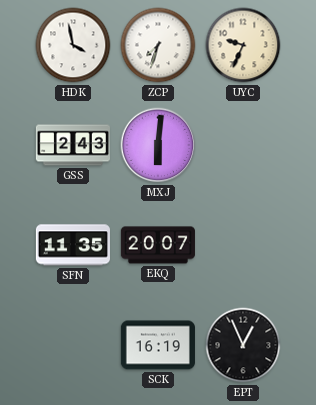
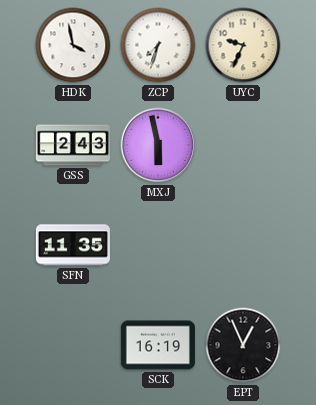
MXJ: 6:01 -> 5:58
EKQ: 20:07 -> none
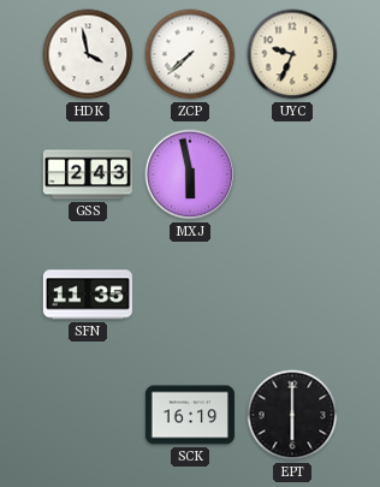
ZCP: 7:33 -> 7:38
EPT: 12:56 -> 6:00
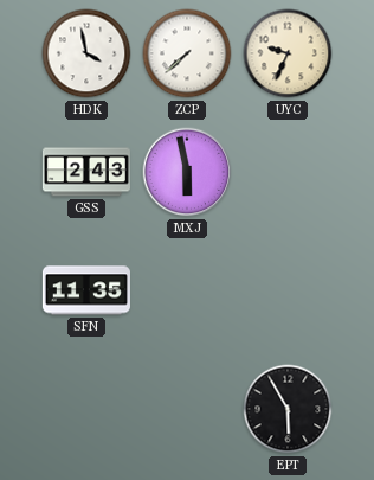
SCK: 16:19 -> none
EPT: 6:00 -> 5:55
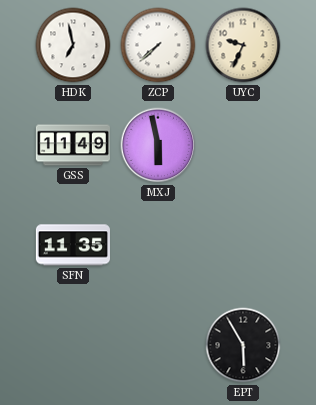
HDK: 3:58 -> 6:58
GSS: 2:43 -> 11:49
